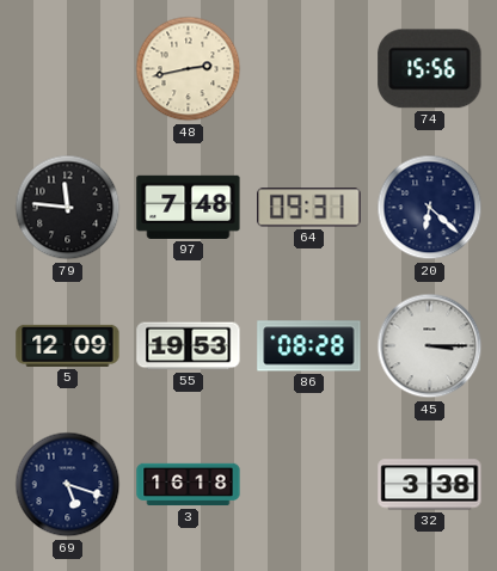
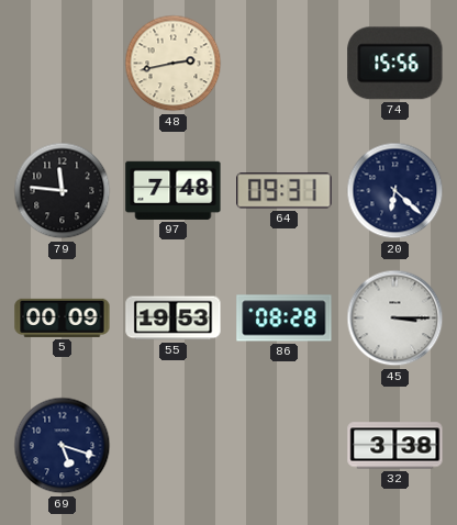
5: 12:09 -> 00:09
3: 16:18 -> none
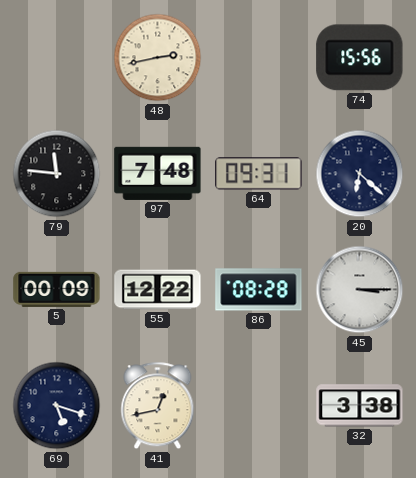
55: 19:53 -> 12:22
41: none -> 12:43
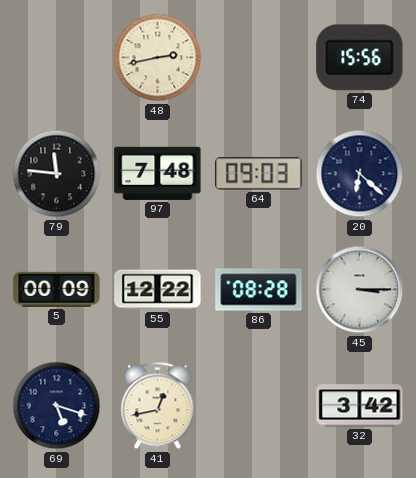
64: 09:31 -> 09:03
32: 3:38 -> 3:42
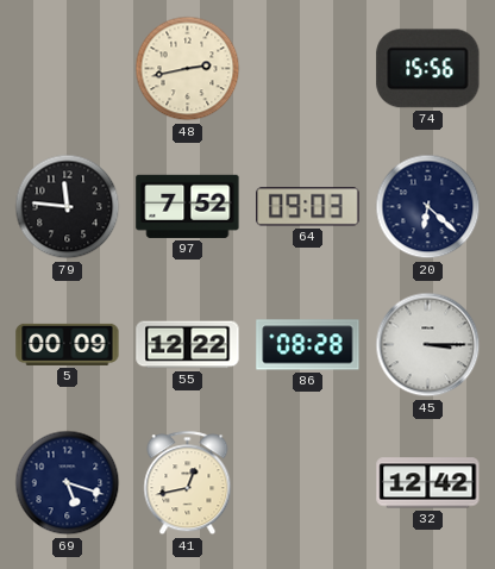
97: 7:48 -> 7:52
32: 3:42 -> 12:42
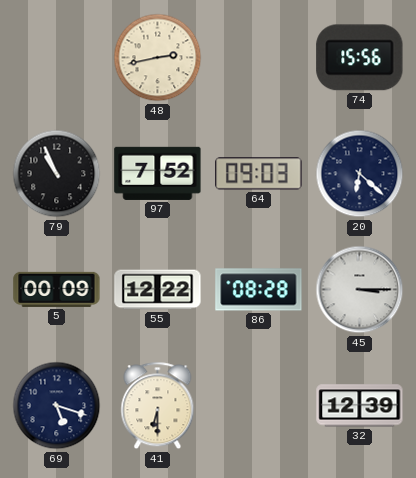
79: 11:46 -> 10:56
41: 12:43 -> 6:30
32: 12:42 -> 12:39
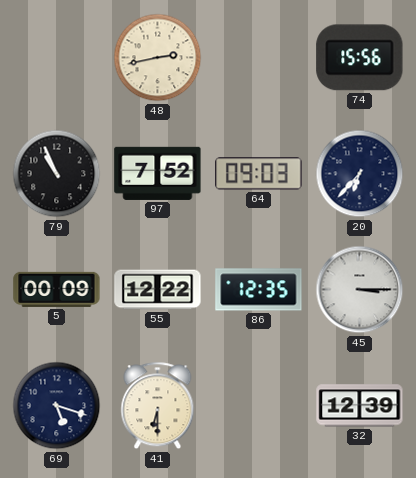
20: 6:22 -> 6:37
86: 08:28 -> 12:35
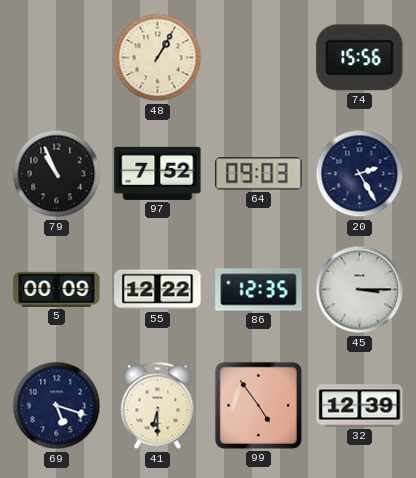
48: 2:43 -> 1:05
20: 6:37 -> 2:25
99: none -> 4:54
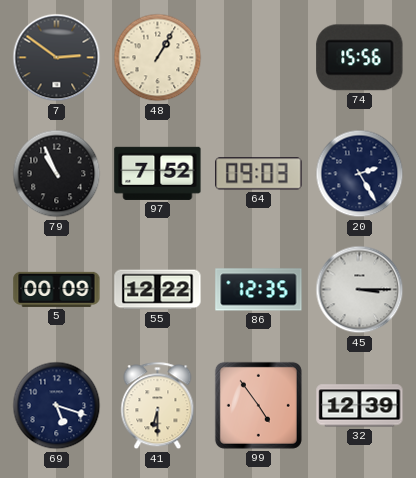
7: none -> 2:51
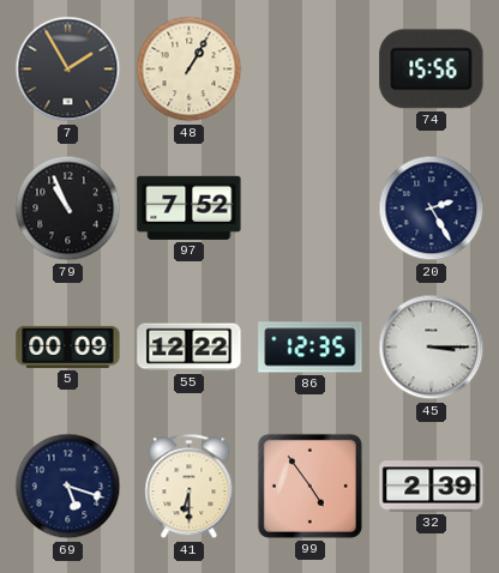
7: 2:51 -> 1:55
64: 09:03 -> none
32: 12:39 -> 2:39
